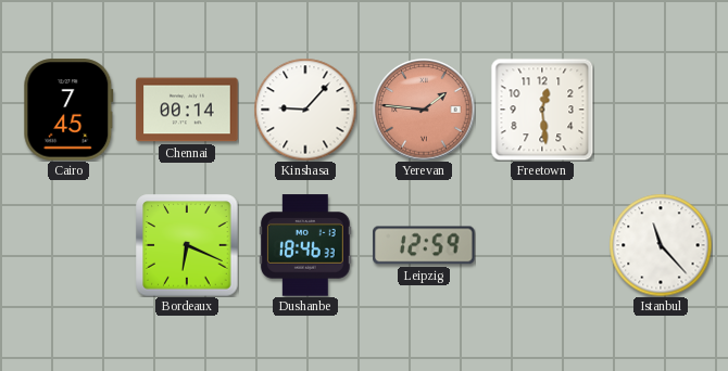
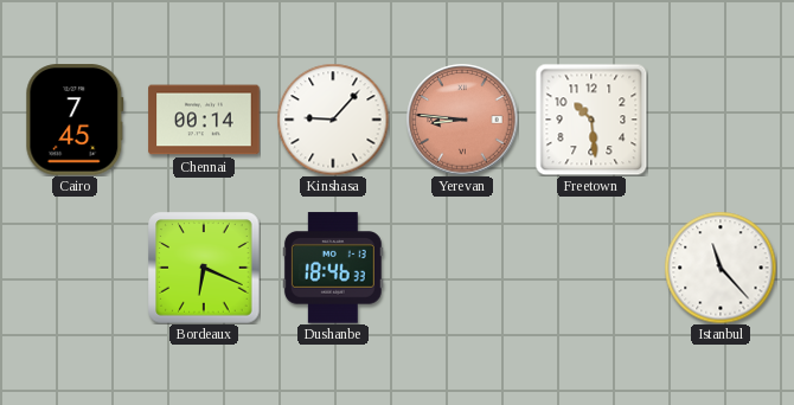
Yerevan: 1:46 -> 8:46
Freetown: 12:29 -> 10:29
Leipzig: 12:59 -> none
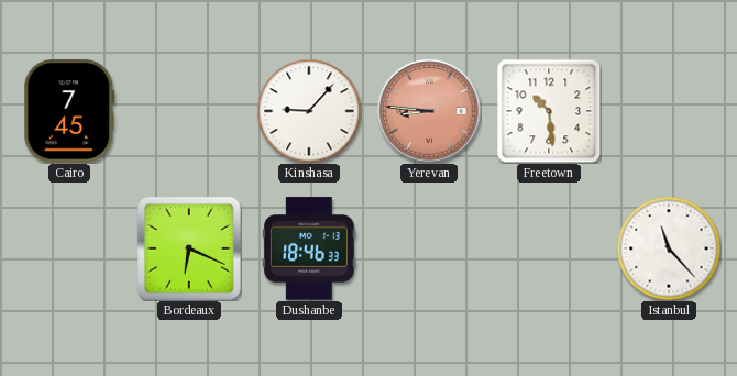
Chennai: 00:14 -> none
